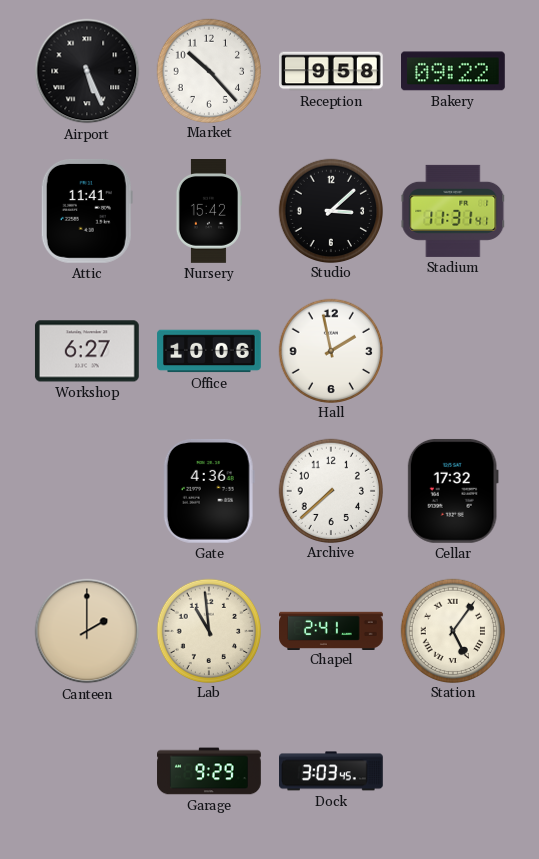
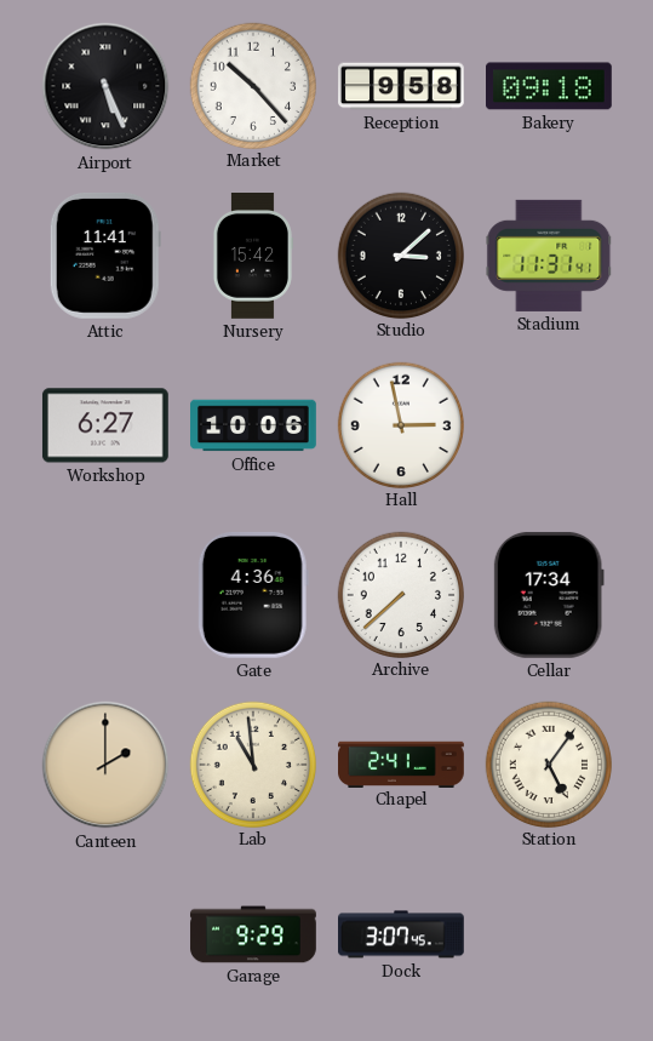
Bakery: 09:22 -> 09:18
Hall: 1:58 -> 2:58
Cellar: 17:32 -> 17:34
Dock: 3:03 -> 3:07
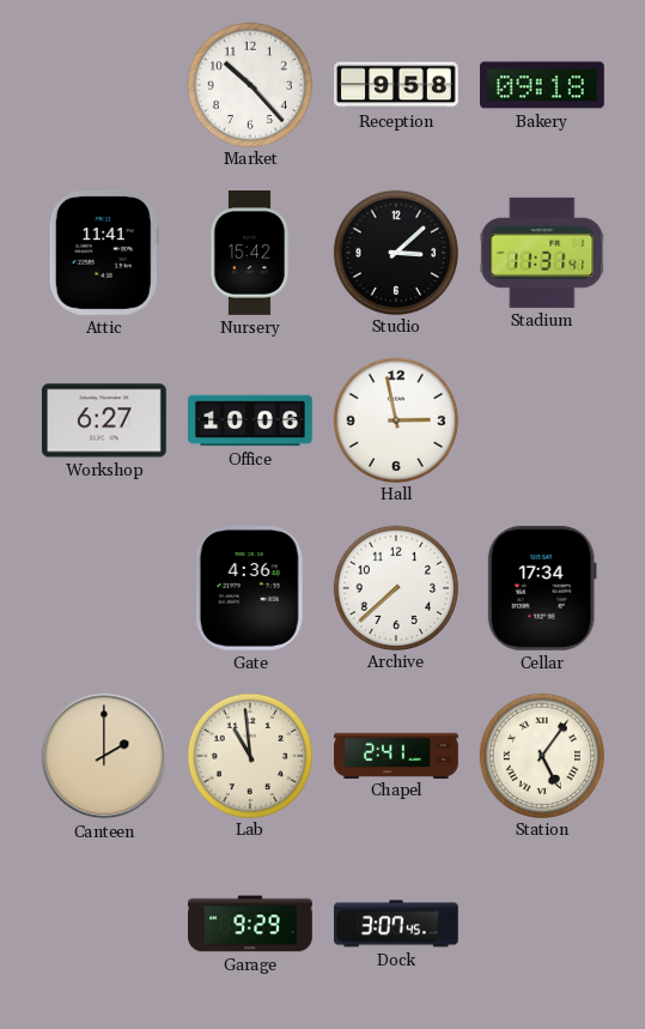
Airport: 5:26 -> none
